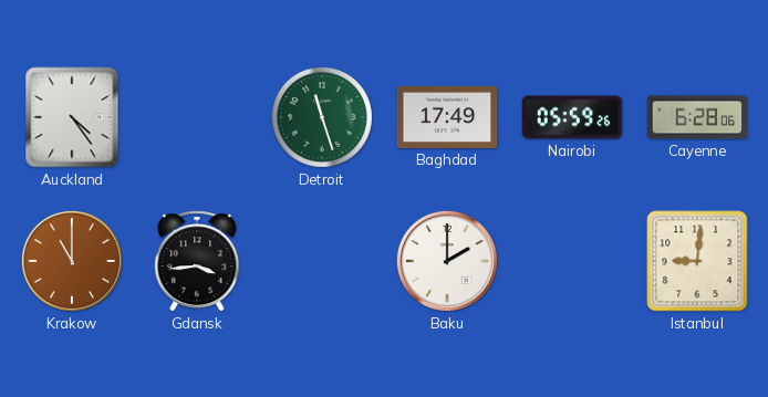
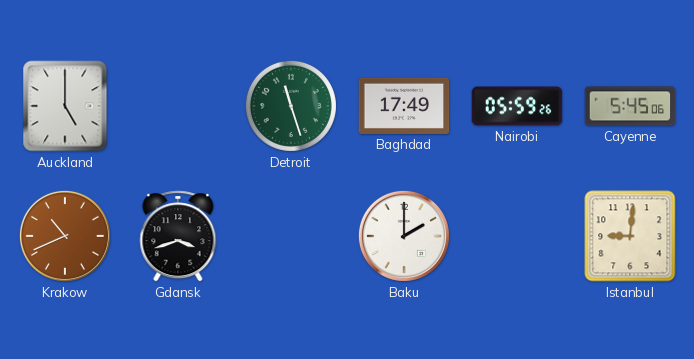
Auckland: 4:24 -> 5:00
Cayenne: 6:28 -> 5:45
Krakow: 11:00 -> 10:41
Gdansk: 3:44 -> 3:42
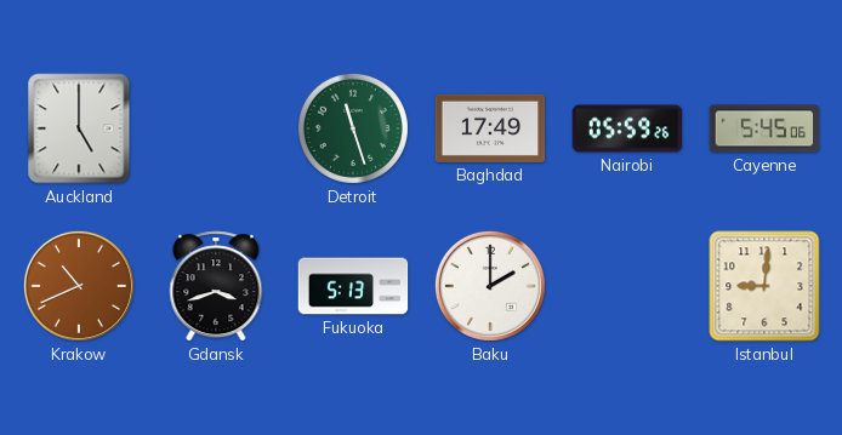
Fukuoka: none -> 5:13
